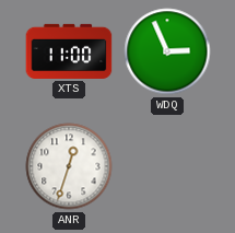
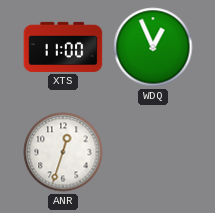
WDQ: 2:56 -> 12:56
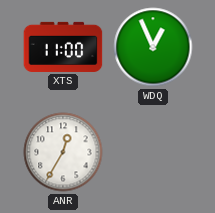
ANR: 12:33 -> 12:35
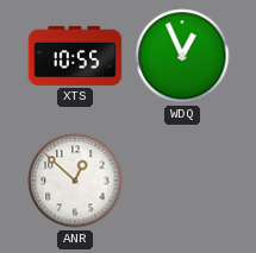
XTS: 11:00 -> 10:55
ANR: 12:35 -> 12:52
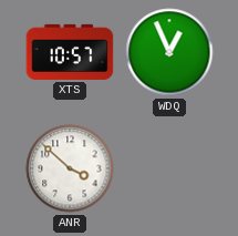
XTS: 10:55 -> 10:57
ANR: 12:52 -> 3:52
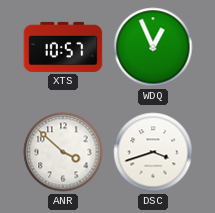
DSC: none -> 3:42
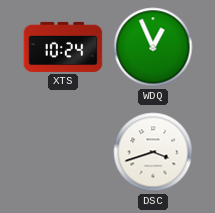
XTS: 10:57 -> 10:24
ANR: 3:52 -> none
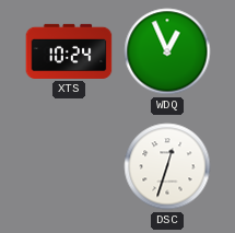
DSC: 3:42 -> 12:33
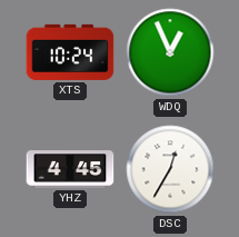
YHZ: none -> 4:45
DSC: 12:33 -> 12:35
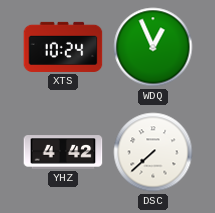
YHZ: 4:45 -> 4:42
DSC: 12:35 -> 7:38
